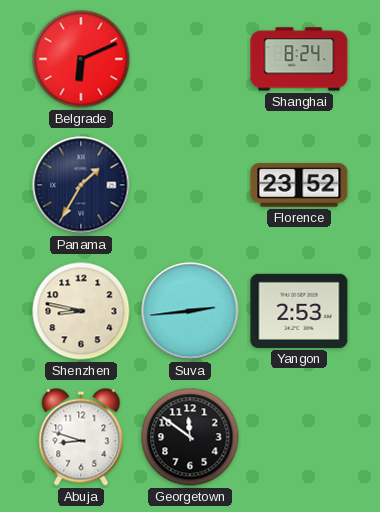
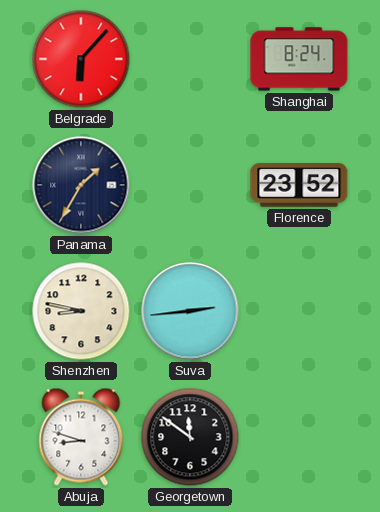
Belgrade: 6:11 -> 6:07
Yangon: 2:53 -> none
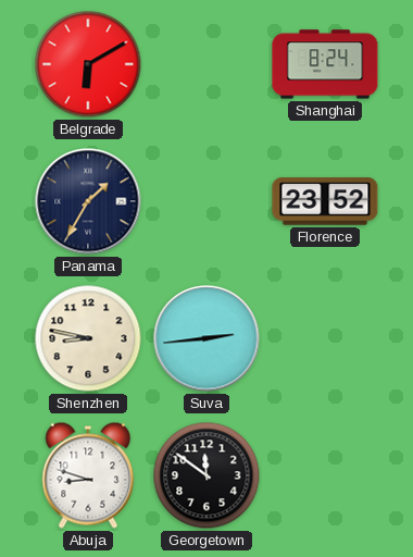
Belgrade: 6:07 -> 6:10
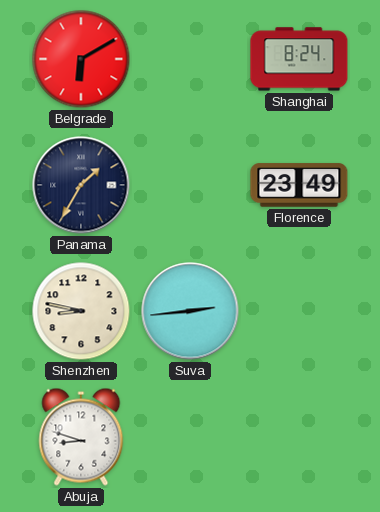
Florence: 23:52 -> 23:49
Georgetown: 11:51 -> none
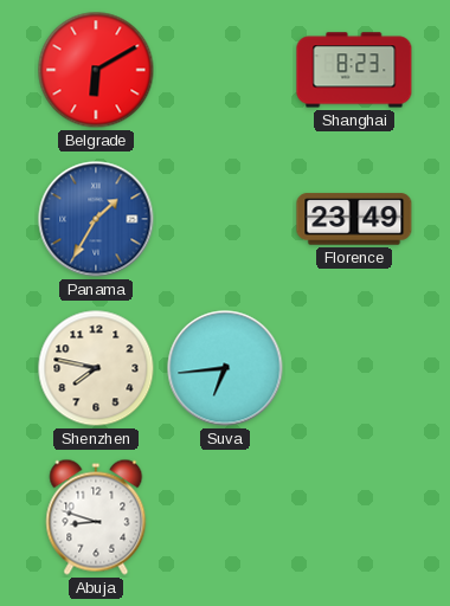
Shanghai: 8:24 -> 8:23
Panama dial: navy -> blue
Shenzhen: 8:47 -> 7:47
Suva: 2:44 -> 6:44
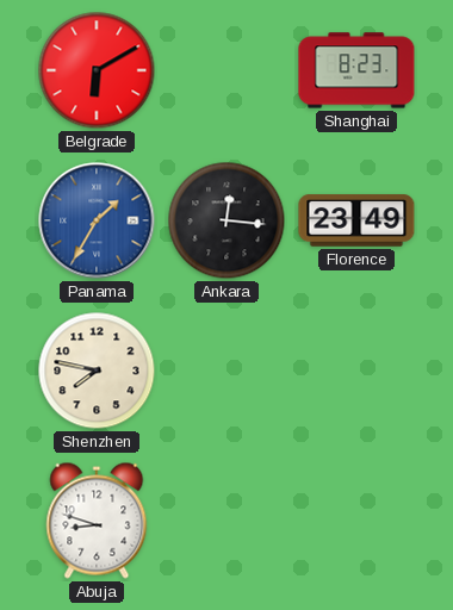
Ankara: none -> 12:16
Suva: 6:44 -> none
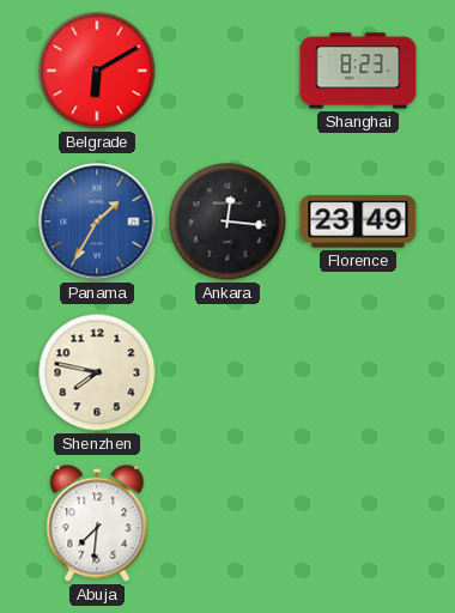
Abuja: 8:48 -> 7:31
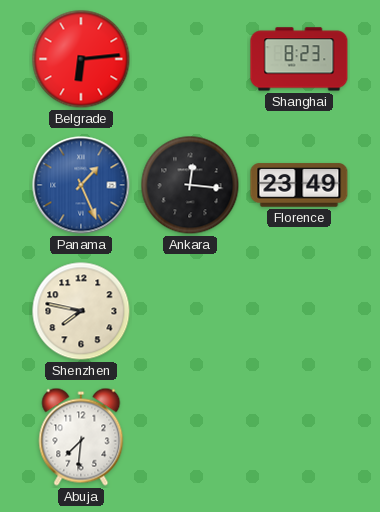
Belgrade: 6:10 -> 6:14
Panama: 1:35 -> 1:26
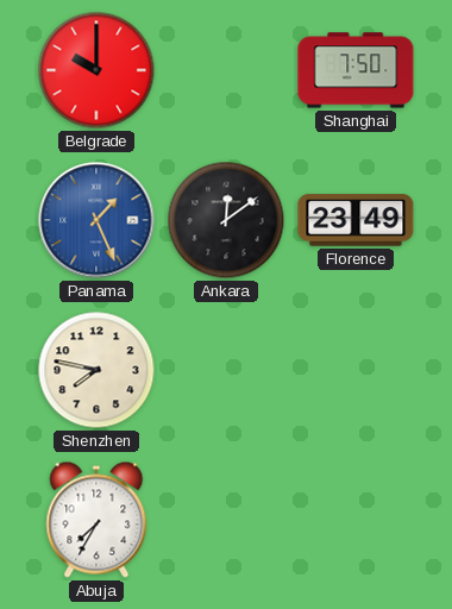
Belgrade: 6:14 -> 10:00
Shanghai: 8:23 -> 7:50
Ankara: 12:16 -> 12:09
Abuja: 7:31 -> 7:35
